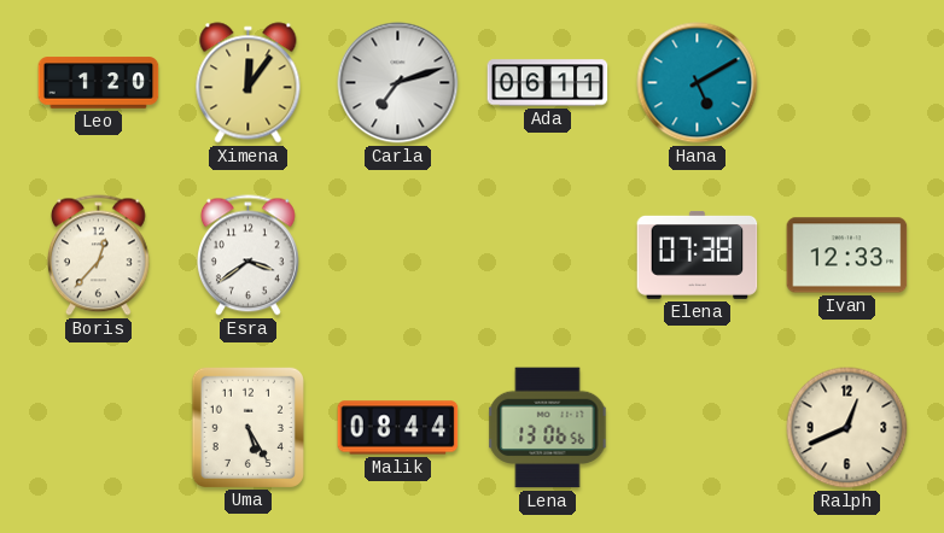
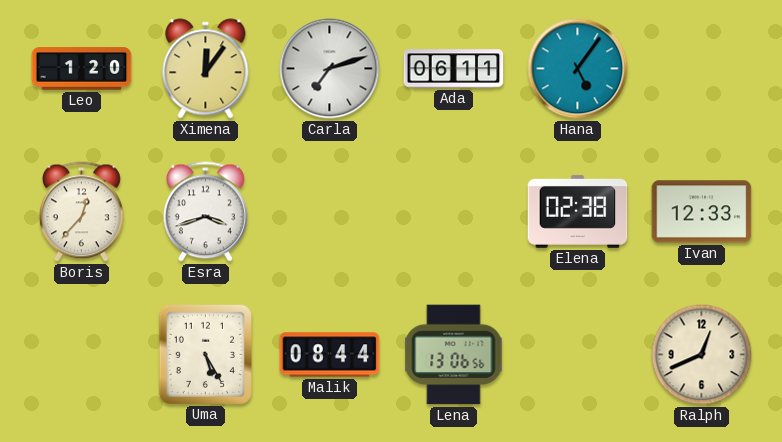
Hana: 5:10 -> 5:06
Esra: 3:39 -> 3:42
Elena: 07:38 -> 02:38
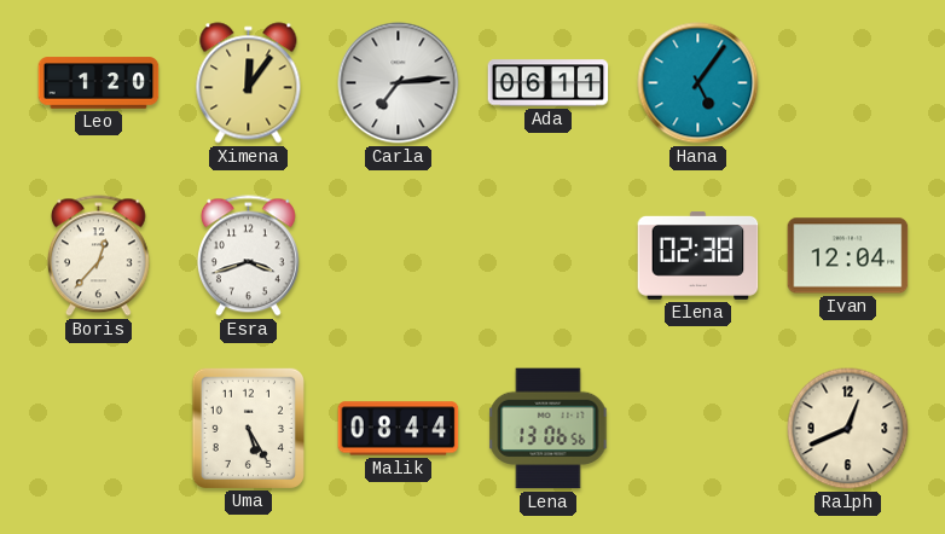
Carla: 7:12 -> 7:14
Ivan: 12:33 -> 12:04
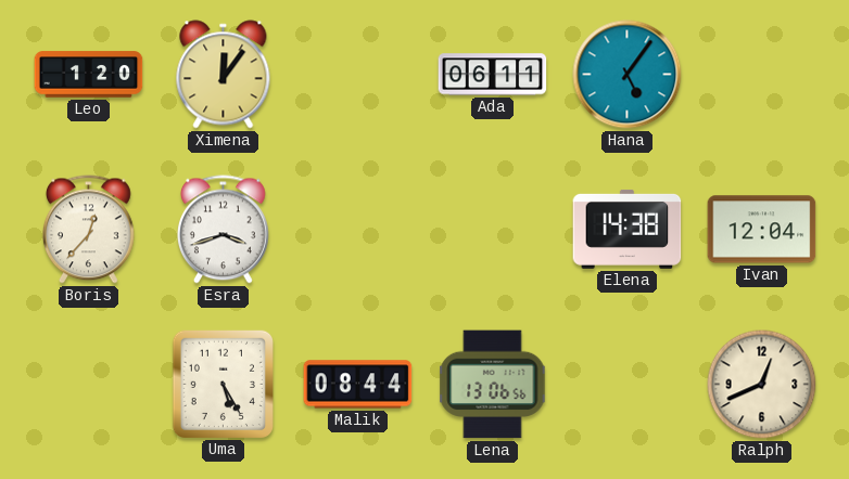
Carla: 7:14 -> none
Elena: 02:38 -> 14:38
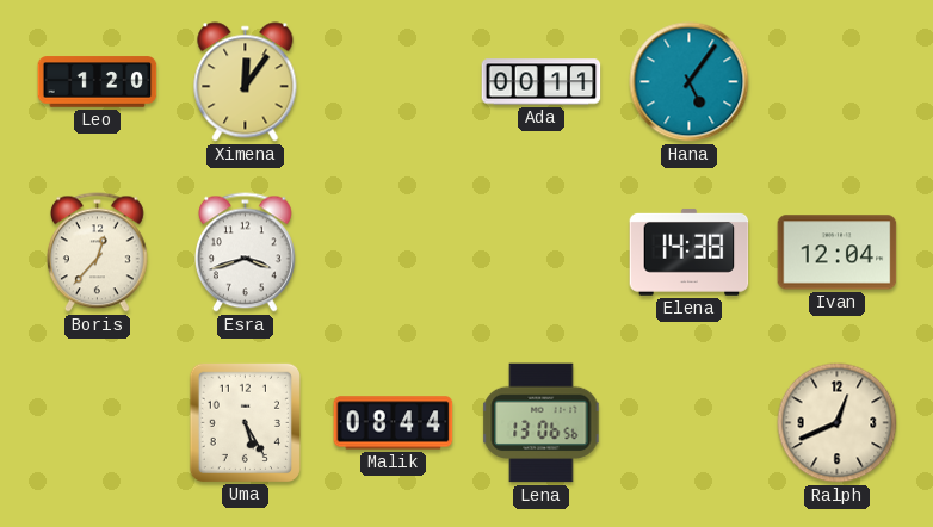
Ada: 06:11 -> 00:11
